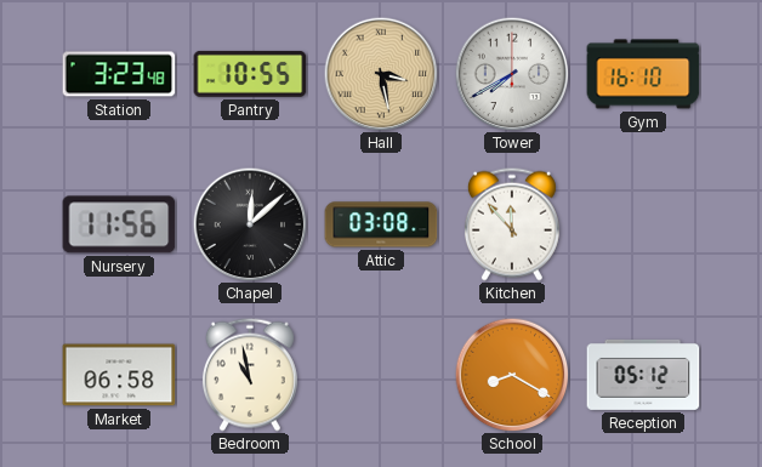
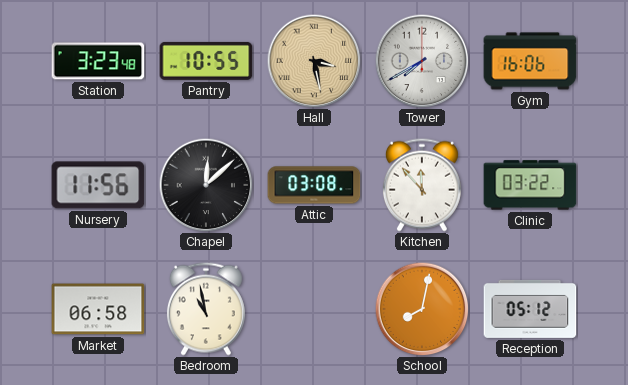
Gym: 16:10 -> 16:06
Clinic: none -> 03:22
School: 8:20 -> 8:02
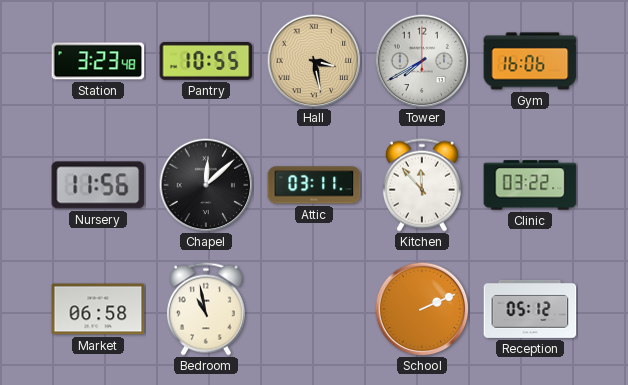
Attic: 03:08 -> 03:11
School: 8:02 -> 2:11
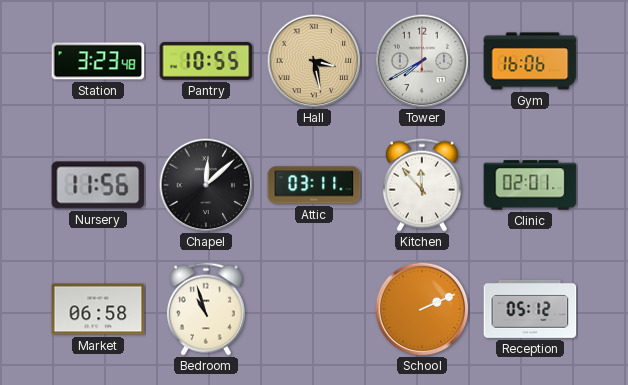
Clinic: 03:22 -> 02:01
Bedroom: 10:58 -> 10:57
